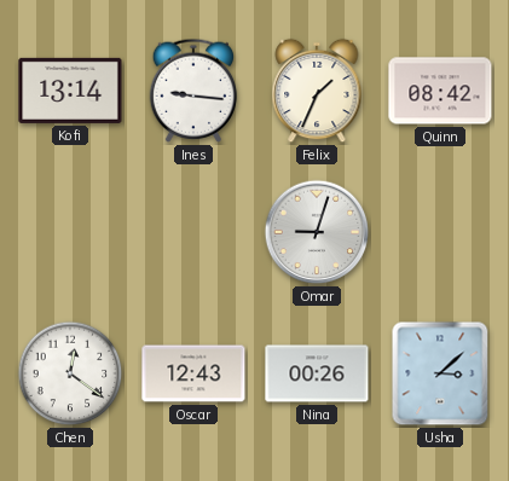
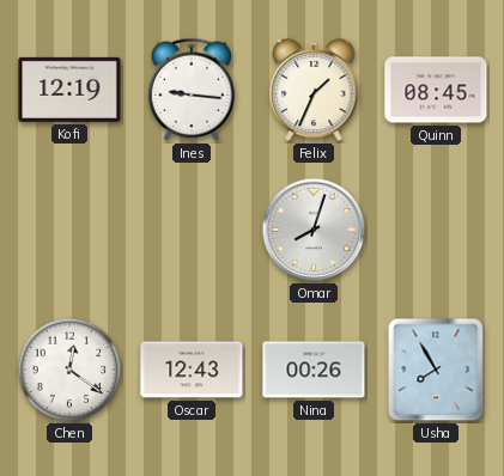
Kofi: 13:14 -> 12:19
Quinn: 08:42 -> 08:45
Omar: 9:03 -> 8:03
Usha: 3:08 -> 7:55
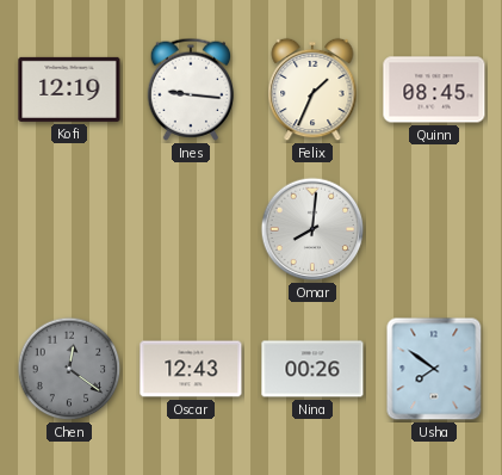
Omar: 8:03 -> 8:01
Chen dial: white -> grey
Usha: 7:55 -> 7:51
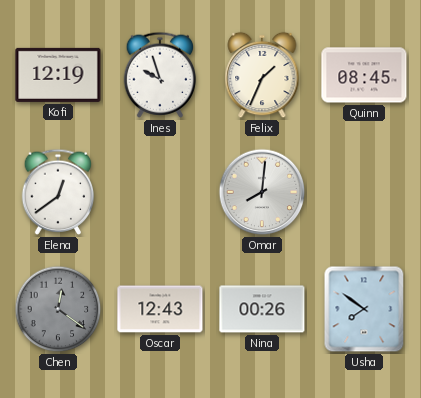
Ines: 9:16 -> 9:57
Elena: none -> 12:39
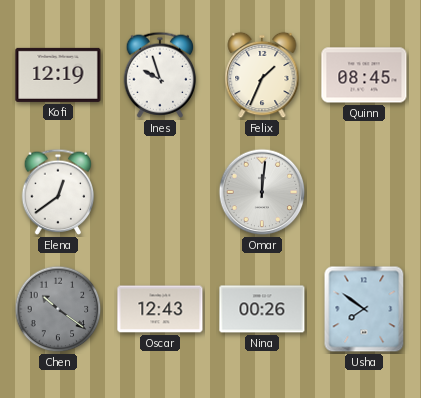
Omar: 8:01 -> 12:01
Chen: 12:21 -> 10:21
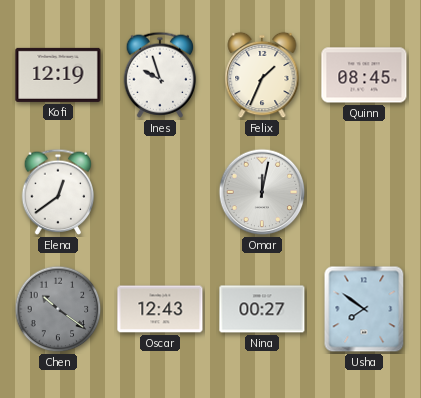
Omar: 12:01 -> 12:02
Nina: 00:26 -> 00:27
